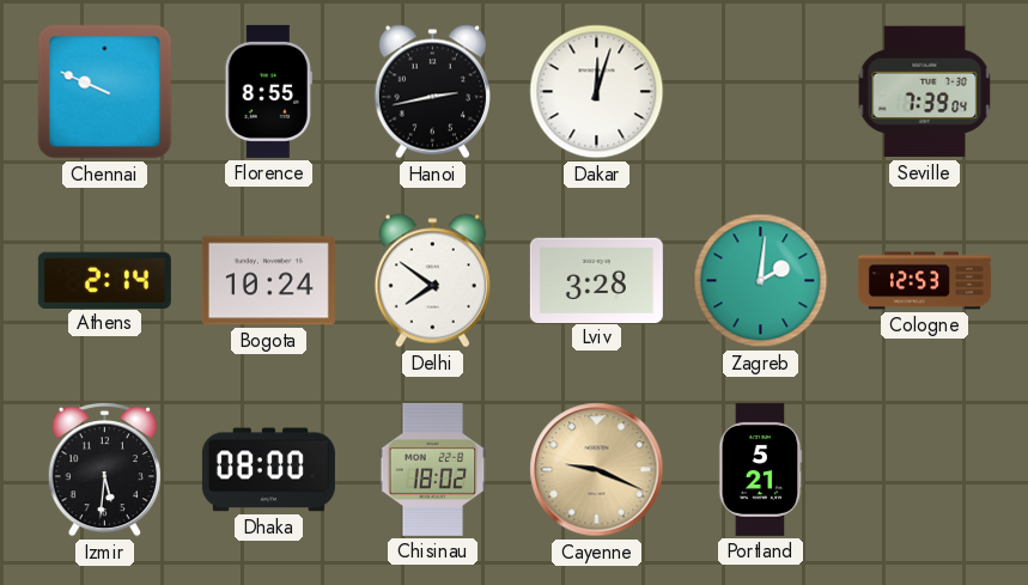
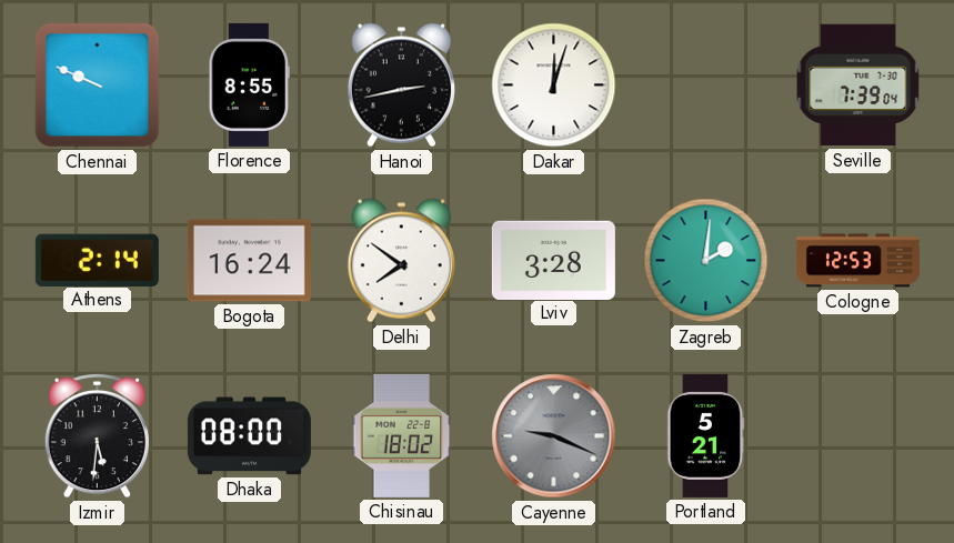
Bogota: 10:24 -> 16:24
Cayenne dial: champagne -> grey
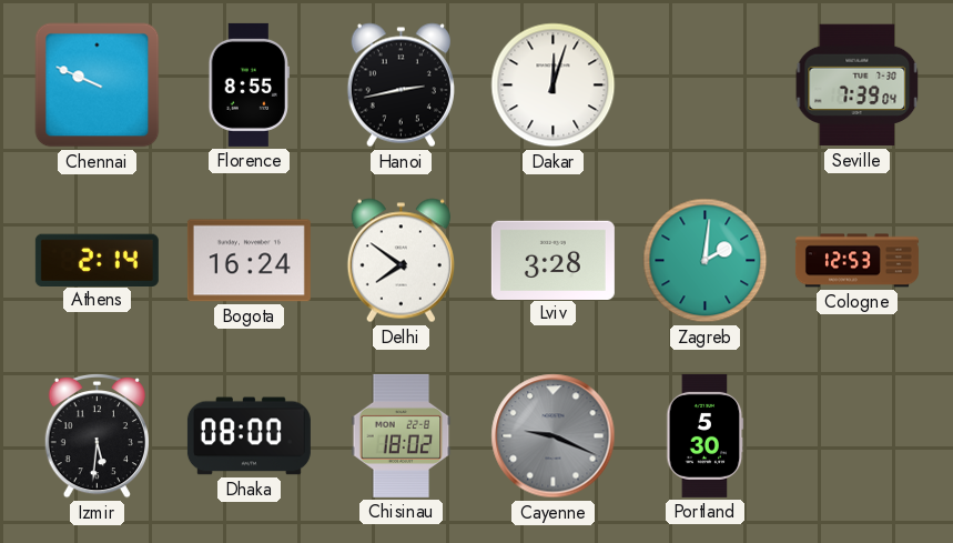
Portland: 5:21 -> 5:30
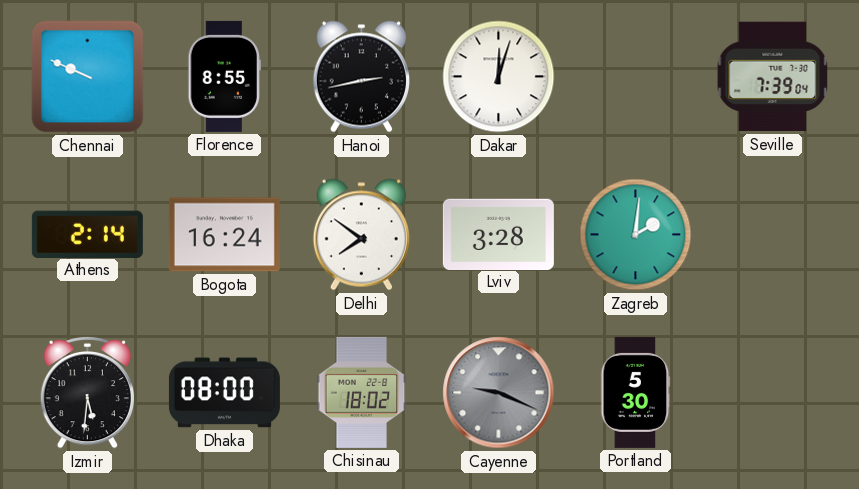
Cologne: 12:53 -> none
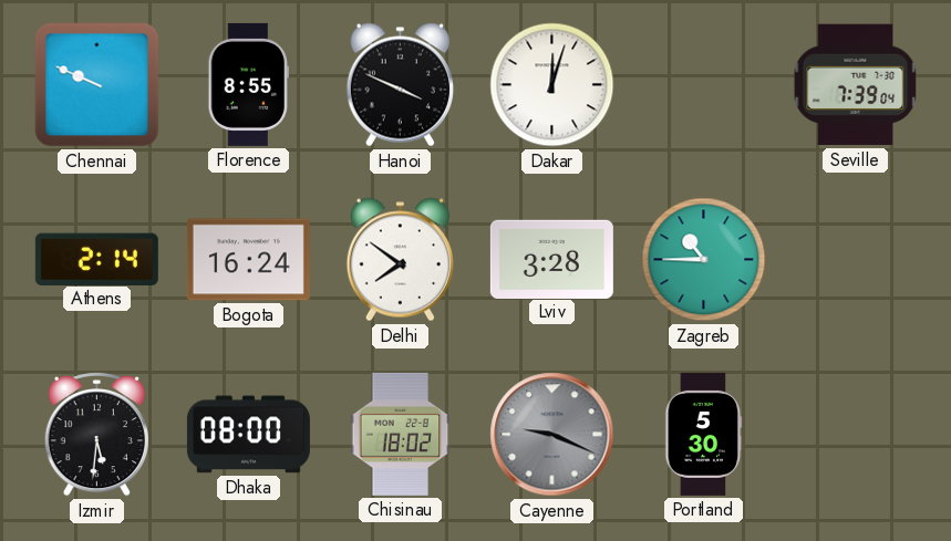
Hanoi: 2:43 -> 3:49
Zagreb: 2:01 -> 10:45
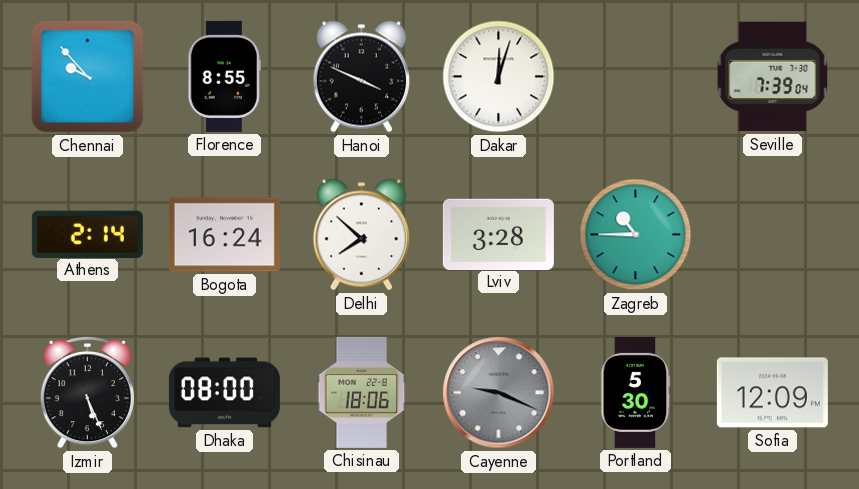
Chennai: 9:49 -> 9:53
Delhi: 7:51 -> 7:52
Izmir: 5:31 -> 5:26
Chisinau: 18:02 -> 18:06
Sofia: none -> 12:09
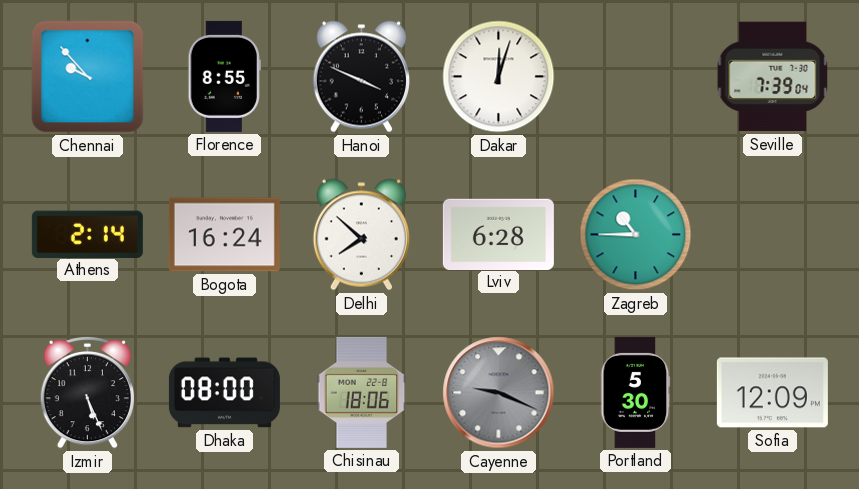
Lviv: 3:28 -> 6:28
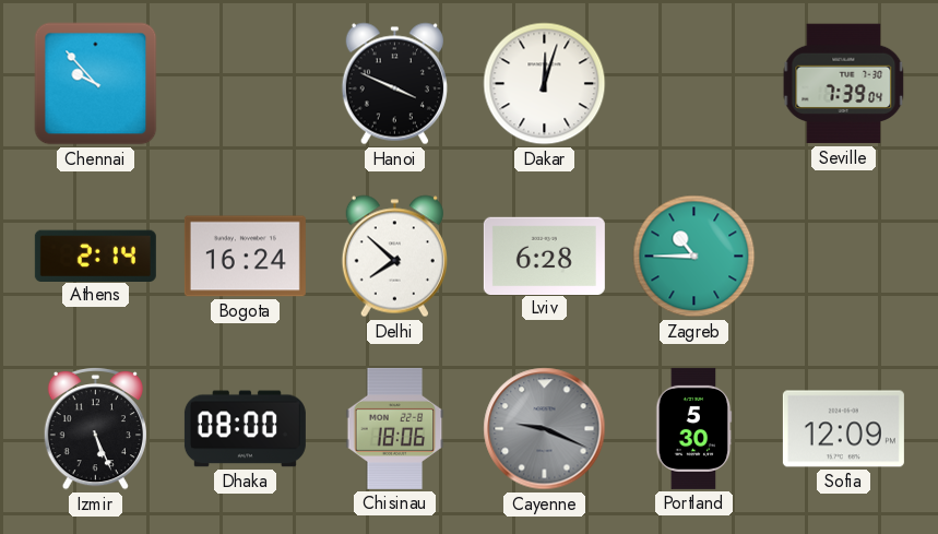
Florence: 8:55 -> none
